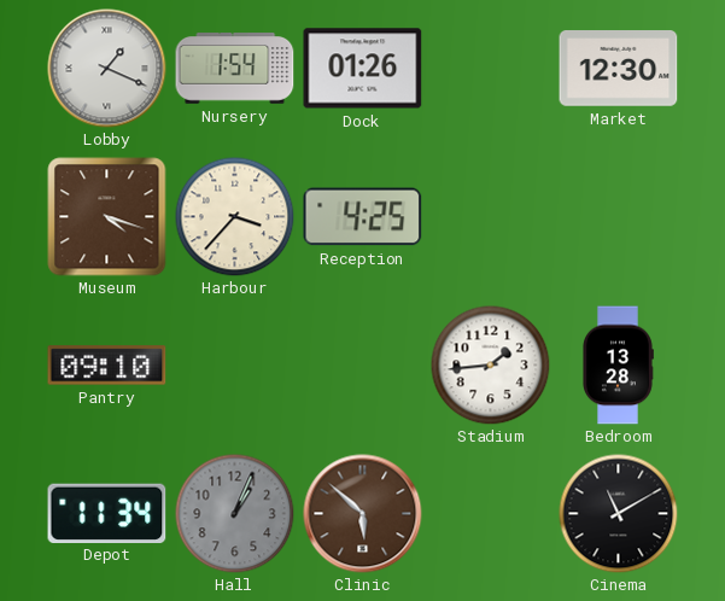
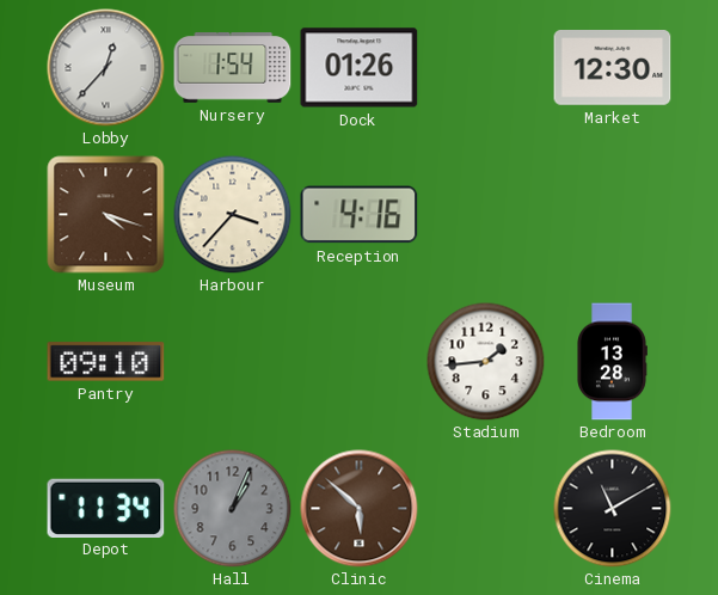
Lobby: 1:19 -> 12:37
Reception: 4:25 -> 4:16
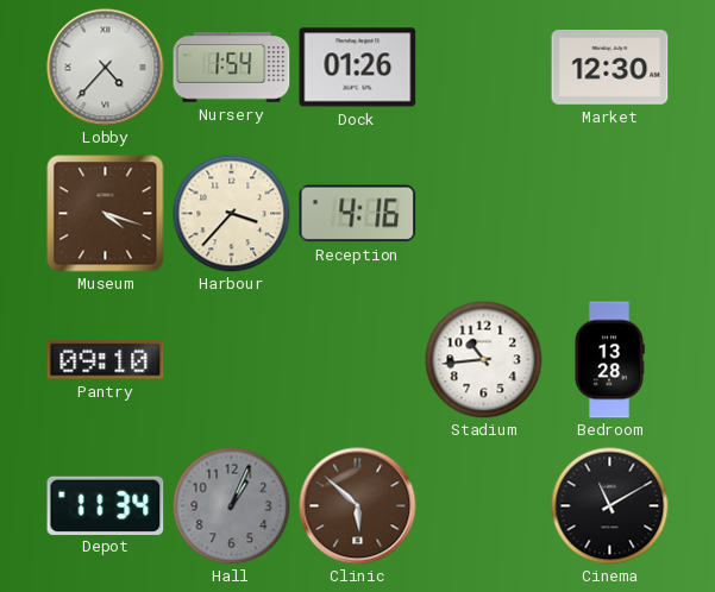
Lobby: 12:37 -> 4:37
Stadium: 1:44 -> 10:44
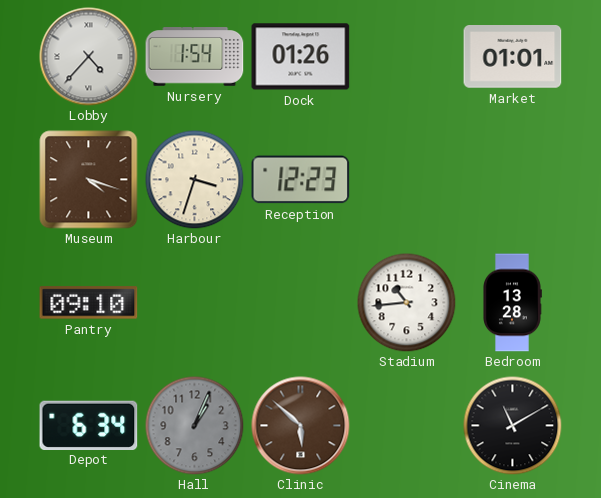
Market: 12:30 -> 01:01
Harbour: 3:37 -> 3:33
Reception: 4:16 -> 12:23
Depot: 11:34 -> 6:34
